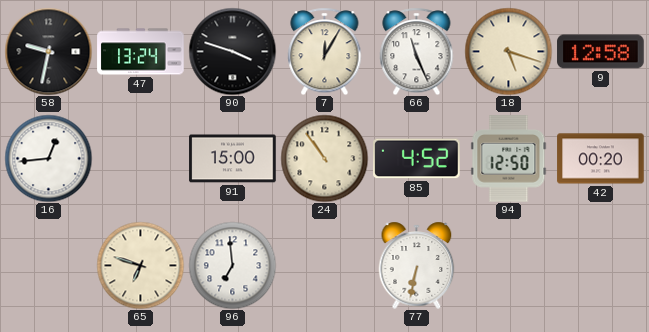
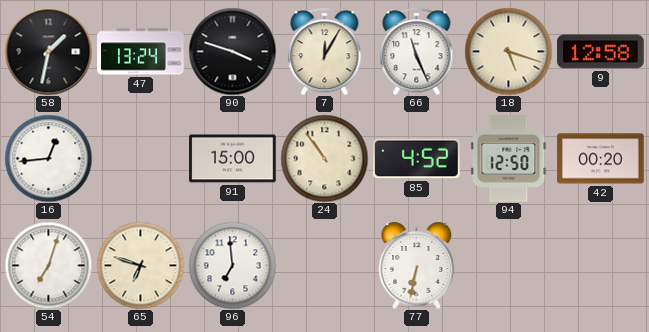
58: 9:32 -> 1:32
54: none -> 7:03
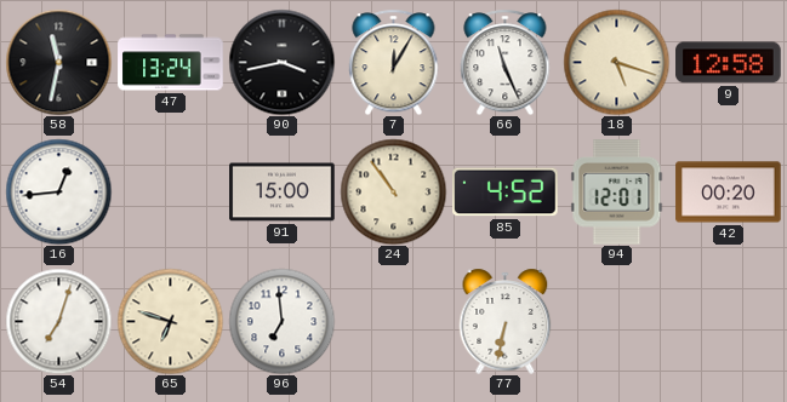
58: 1:32 -> 11:32
90: 3:48 -> 3:43
94: 12:50 -> 12:01
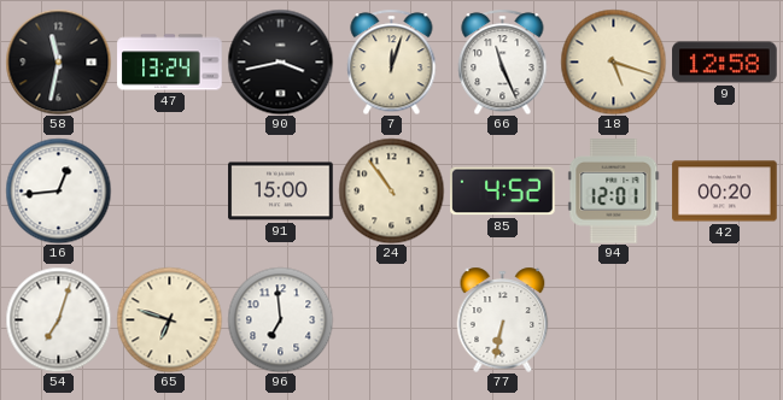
7: 12:05 -> 12:03
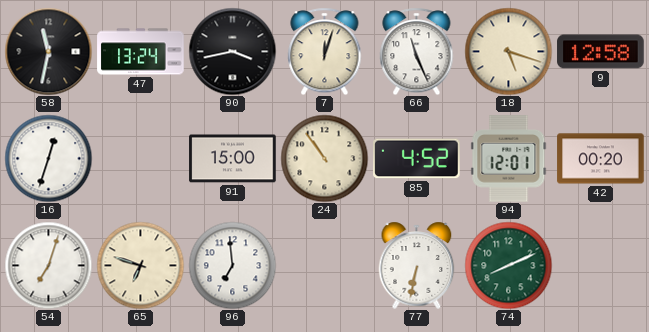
16: 12:44 -> 12:33
74: none -> 8:11
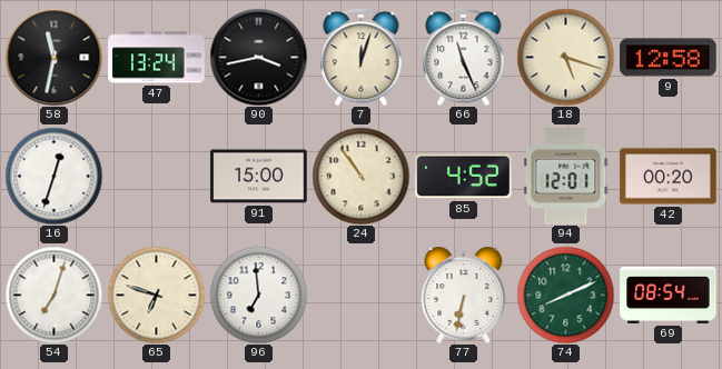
69: none -> 08:54
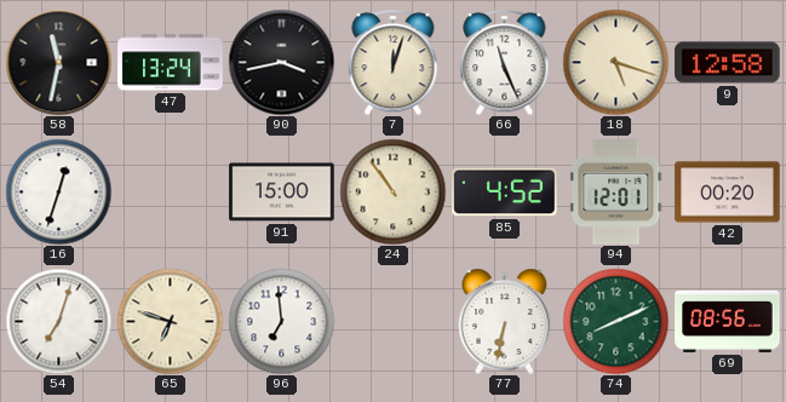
69: 08:54 -> 08:56
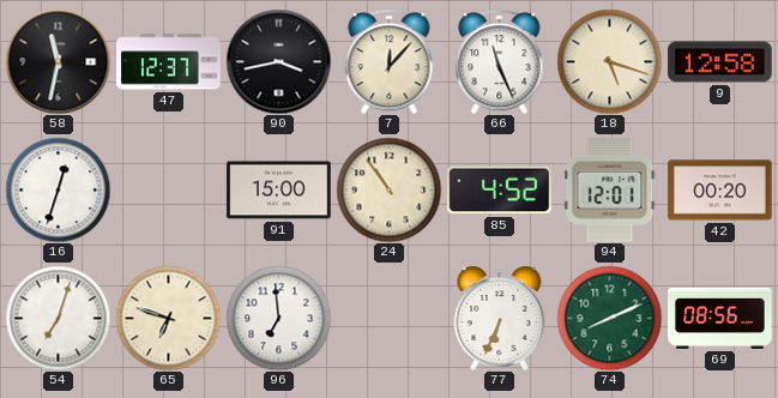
47: 13:24 -> 12:37
7: 12:03 -> 12:07
77: 6:32 -> 6:34
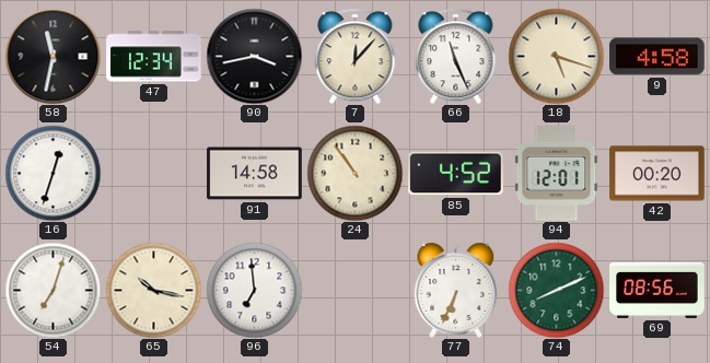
47: 12:37 -> 12:34
9: 12:58 -> 4:58
91: 15:00 -> 14:58
65: 6:48 -> 10:17
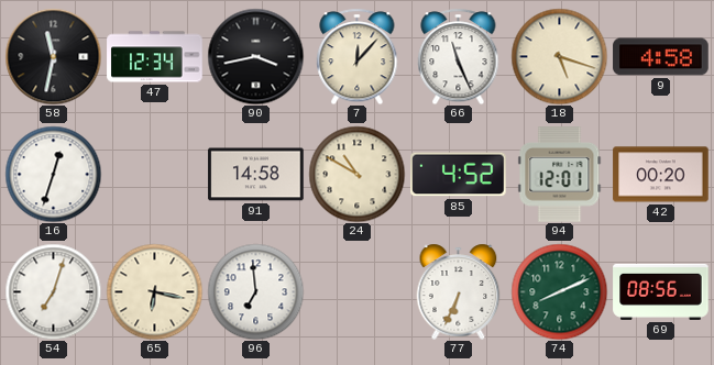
24: 10:54 -> 10:50
65: 10:17 -> 6:17
